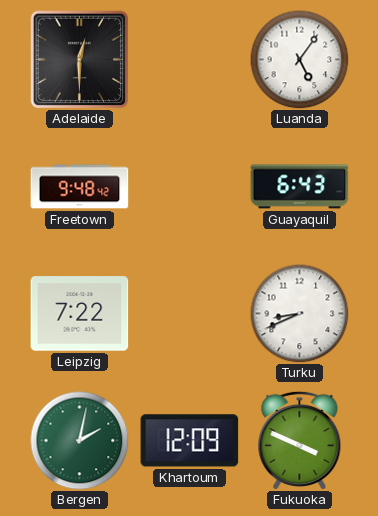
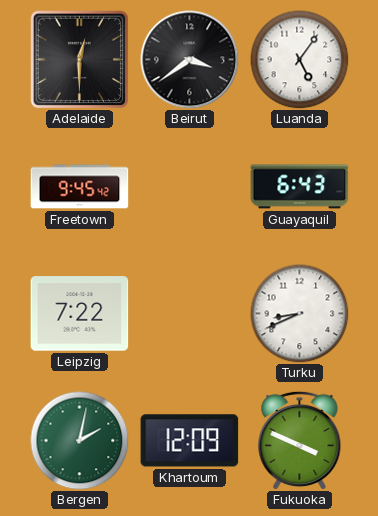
Beirut: none -> 3:39
Freetown: 9:48 -> 9:45
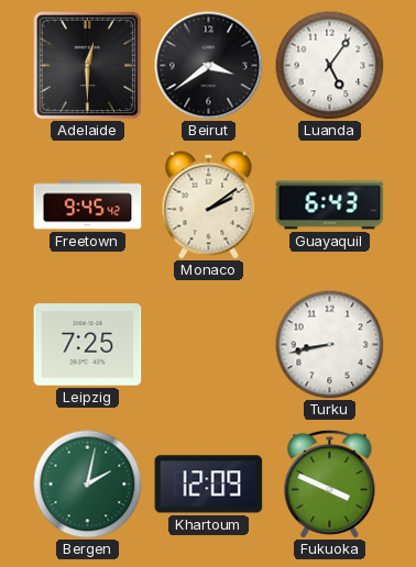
Monaco: none -> 2:09
Leipzig: 7:22 -> 7:25
Turku: 8:41 -> 8:43
